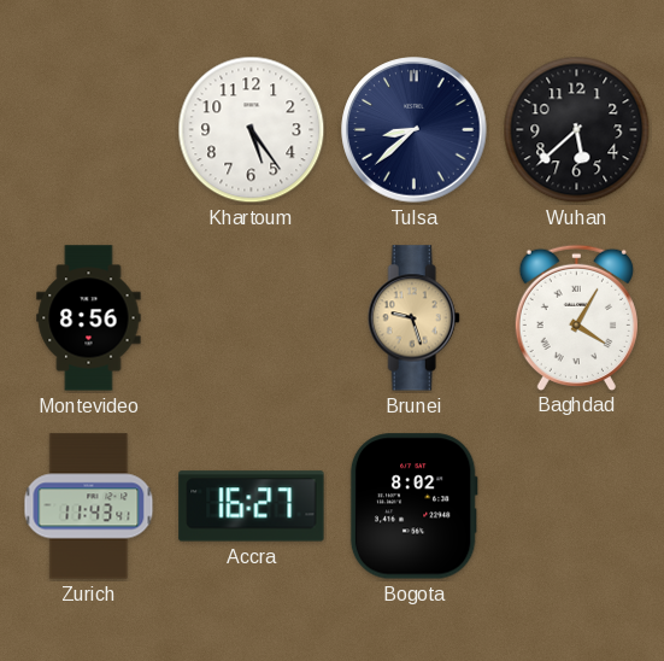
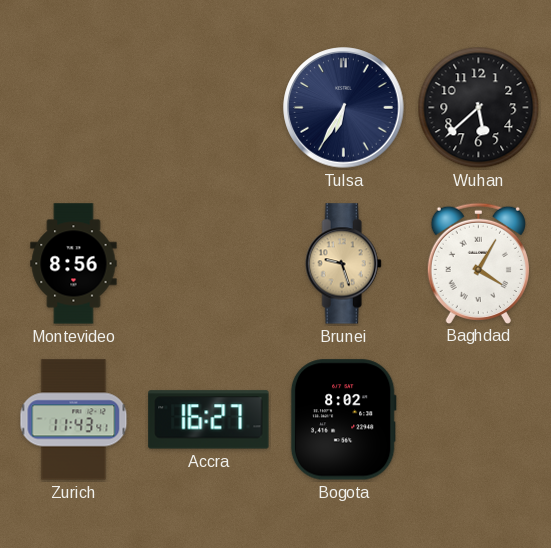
Khartoum: 5:24 -> none
Tulsa: 8:38 -> 6:35
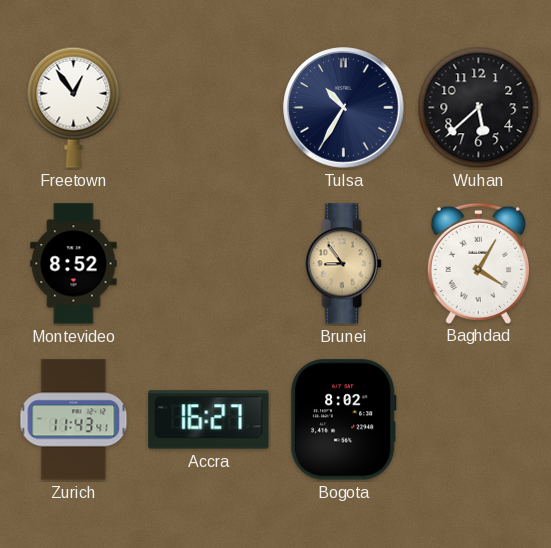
Freetown: none -> 12:54
Tulsa: 6:35 -> 10:35
Montevideo: 8:56 -> 8:52
Brunei: 9:27 -> 8:54
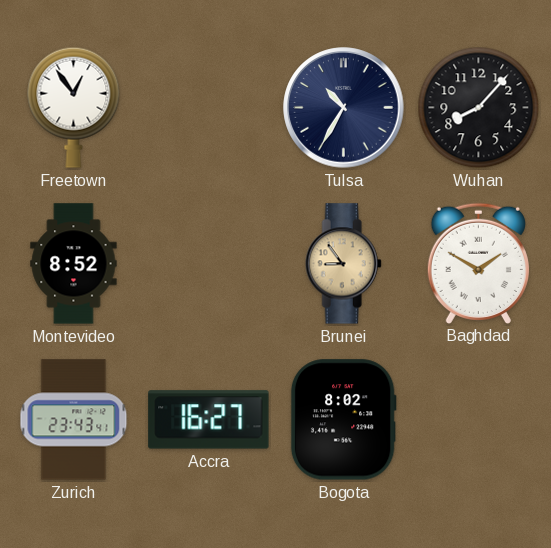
Wuhan: 5:38 -> 8:07
Baghdad: 4:05 -> 1:50
Zurich: 11:43 -> 23:43
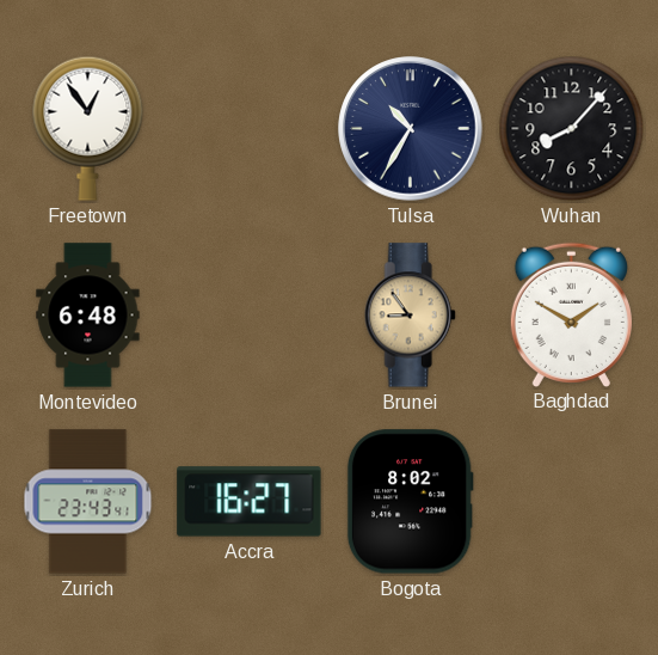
Montevideo: 8:52 -> 6:48
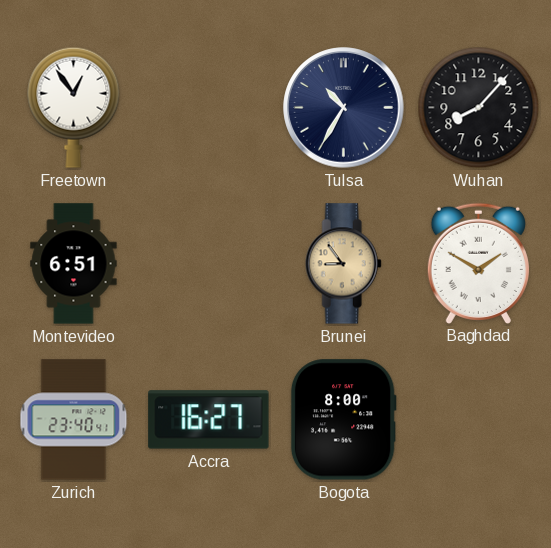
Montevideo: 6:48 -> 6:51
Zurich: 23:43 -> 23:40
Bogota: 8:02 -> 8:00
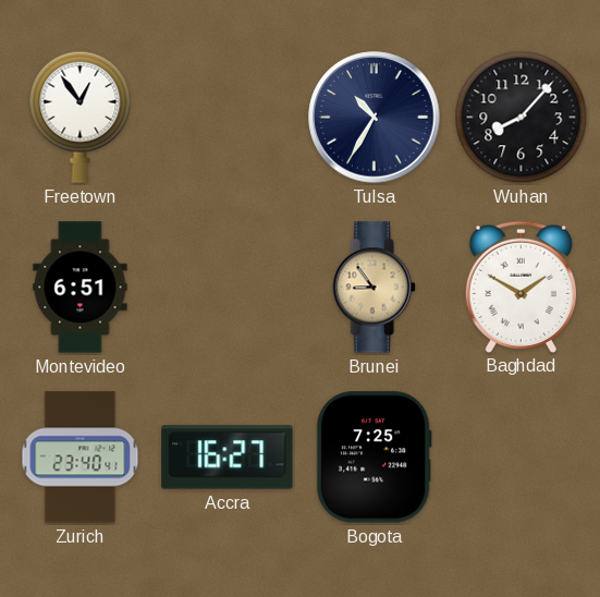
Bogota: 8:00 -> 7:25
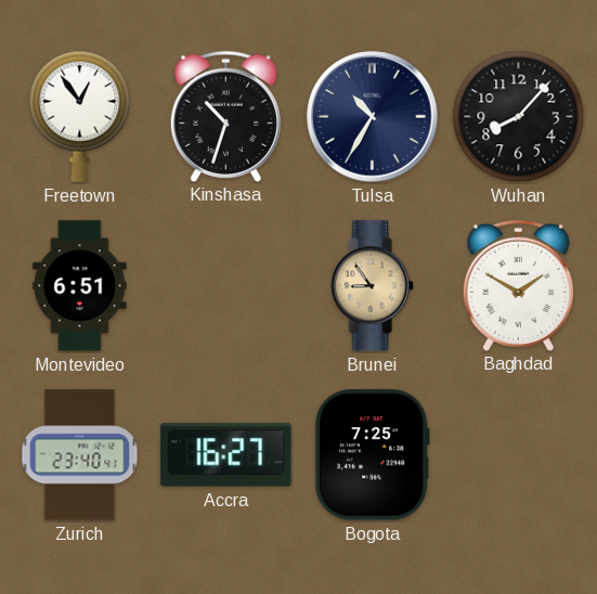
Kinshasa: none -> 10:33
